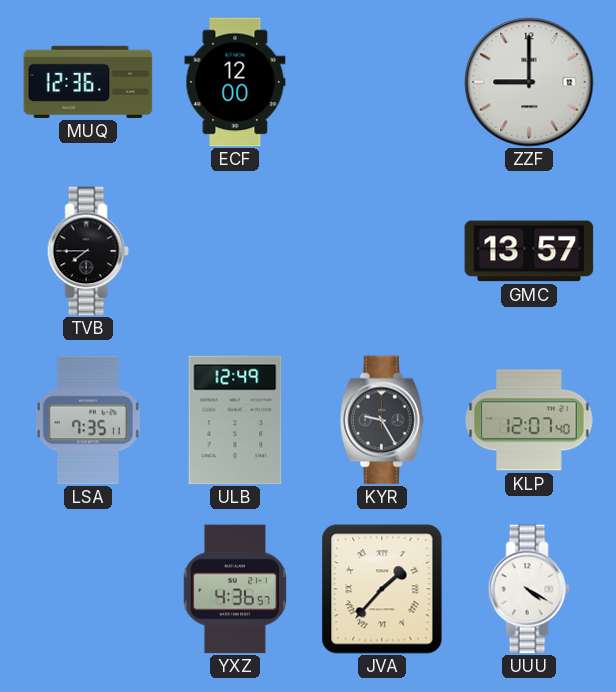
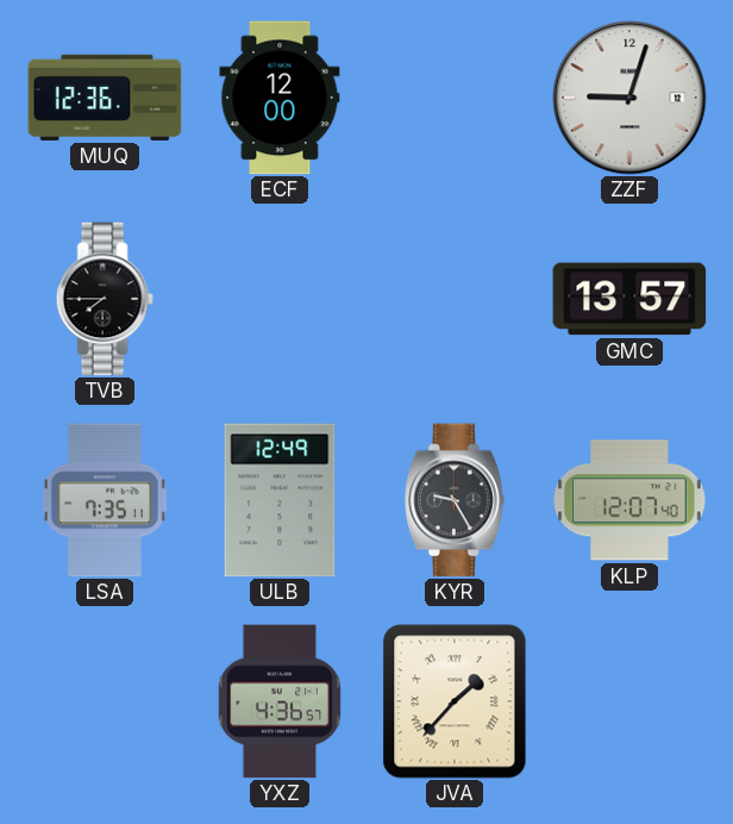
ZZF: 9:00 -> 9:03
UUU: 4:20 -> none
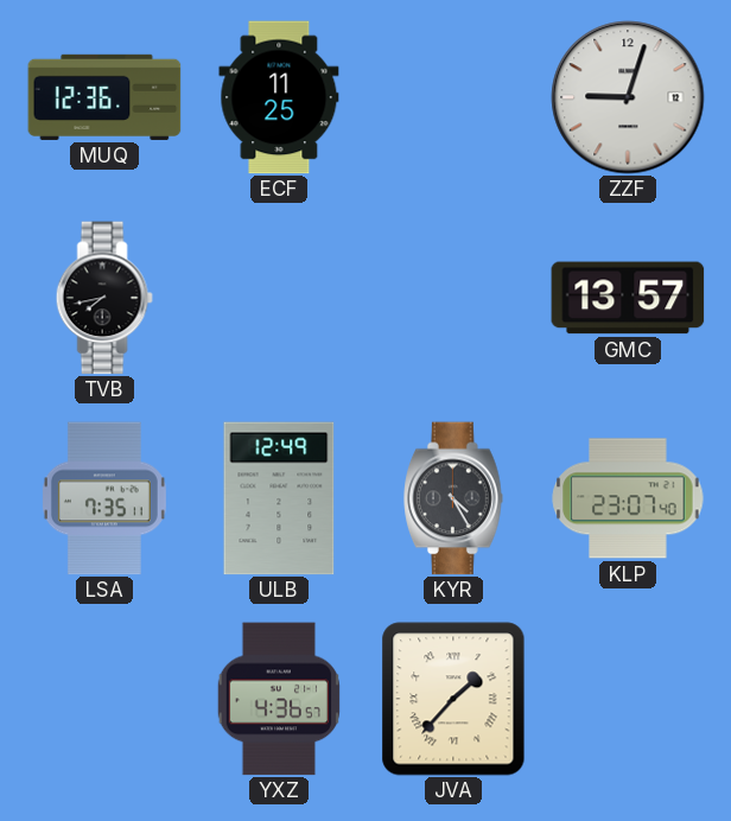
ECF: 12:00 -> 11:25
TVB: 7:45 -> 7:43
KYR: 9:25 -> 4:25
KLP: 12:07 -> 23:07
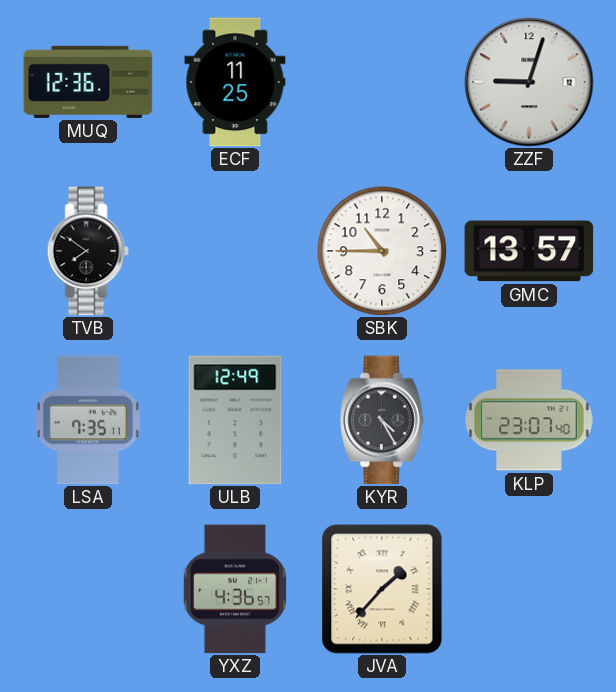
TVB: 7:43 -> 7:51
SBK: none -> 10:45
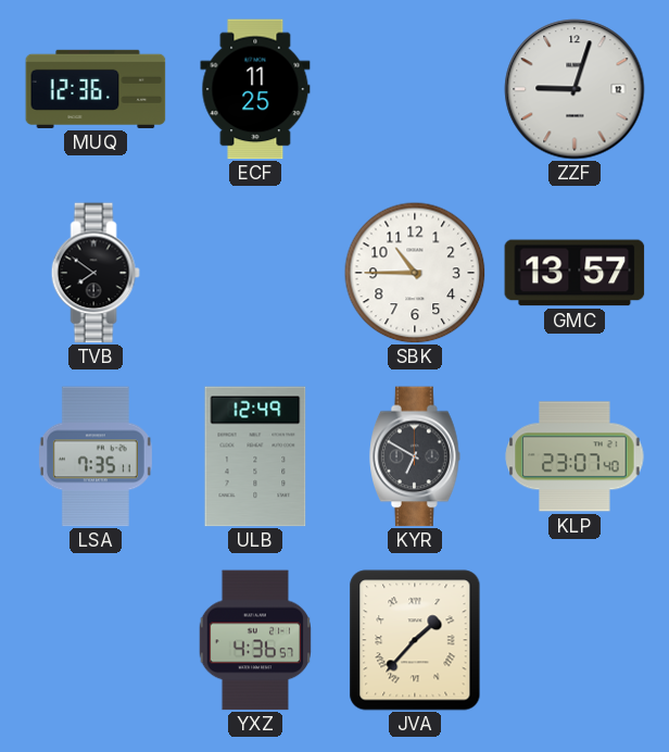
KYR: 4:25 -> 6:50
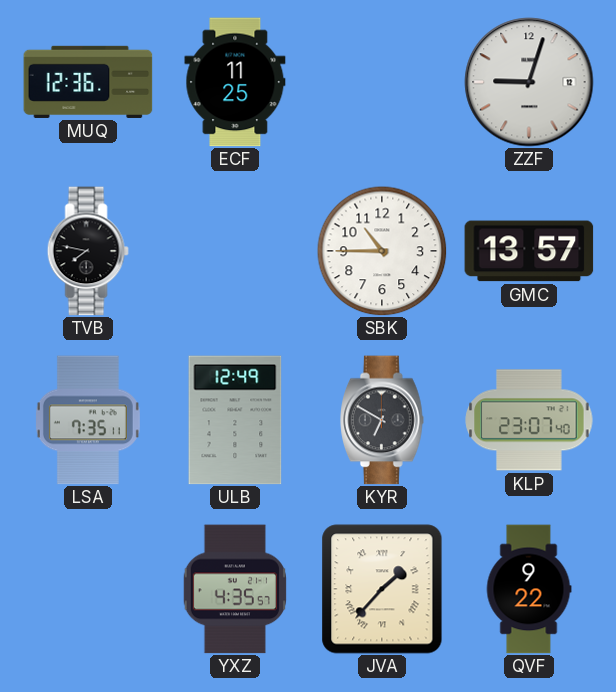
TVB: 7:51 -> 7:47
YXZ: 4:36 -> 4:35
QVF: none -> 9:22
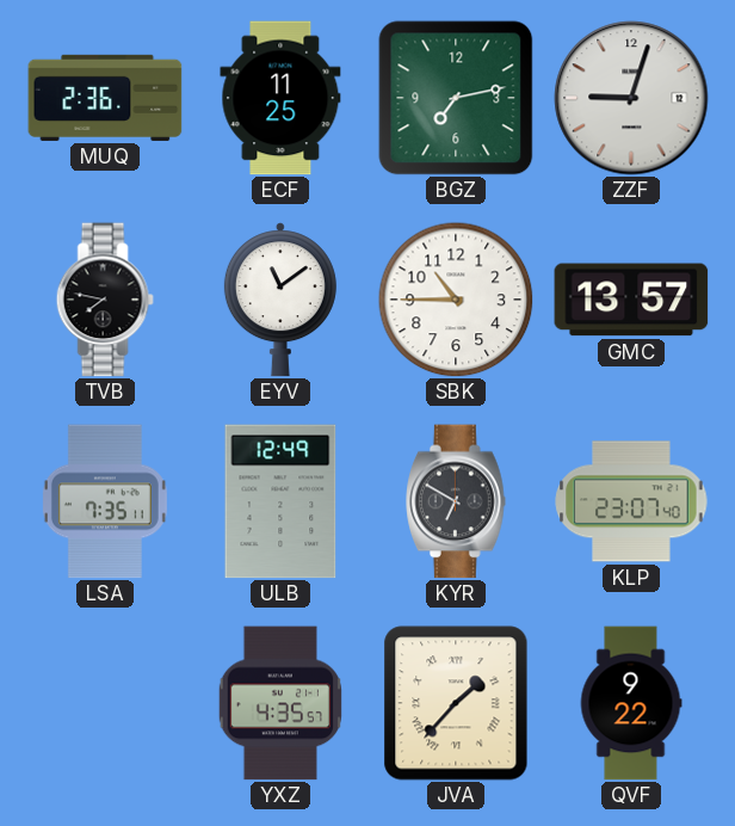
MUQ: 12:36 -> 2:36
BGZ: none -> 7:13
EYV: none -> 11:09
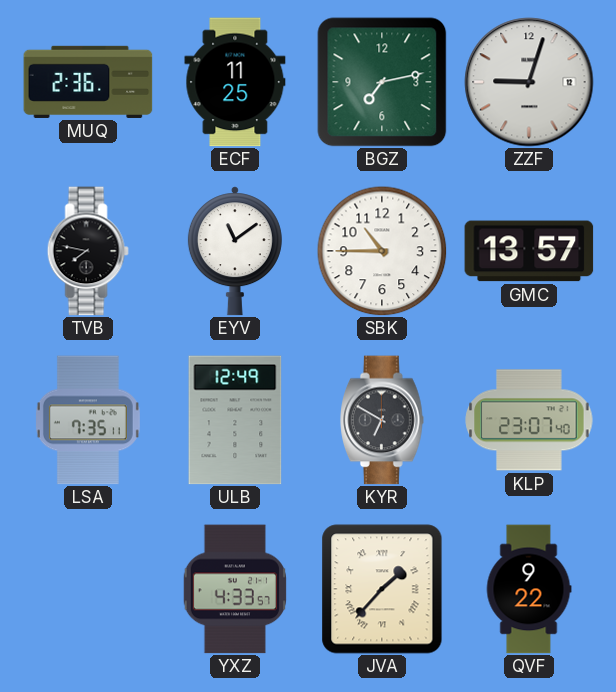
YXZ: 4:35 -> 4:33
